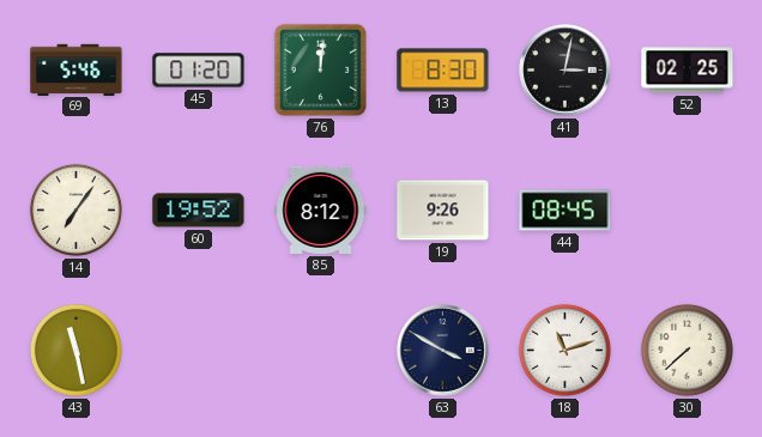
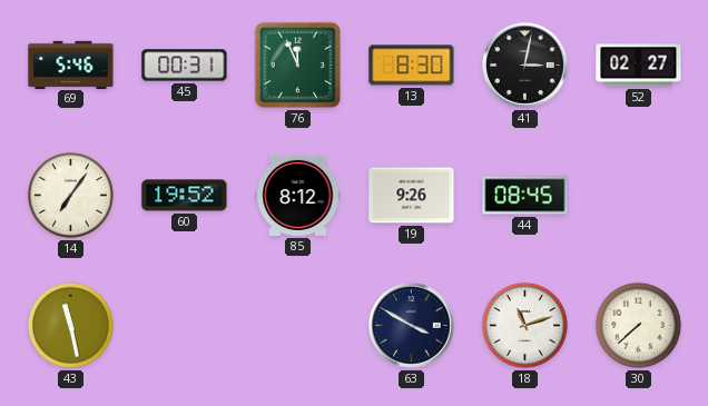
45: 01:20 -> 00:31
76: 12:01 -> 11:56
52: 02:25 -> 02:27
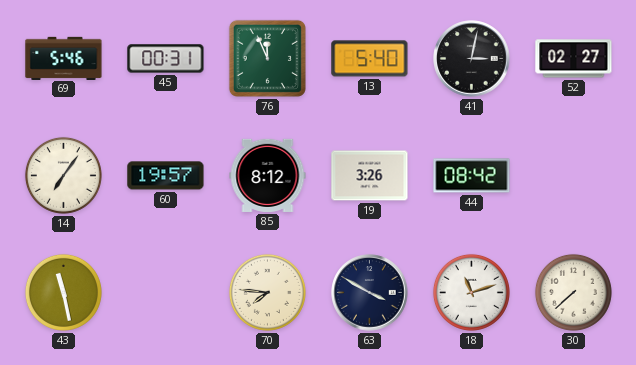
13: 8:30 -> 5:40
60: 19:52 -> 19:57
19: 9:26 -> 3:26
44: 08:45 -> 08:42
70: none -> 7:46
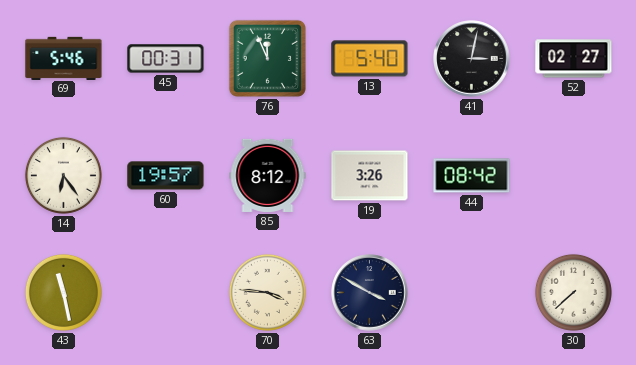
14: 7:06 -> 6:24
70: 7:46 -> 3:46
18: 11:12 -> none
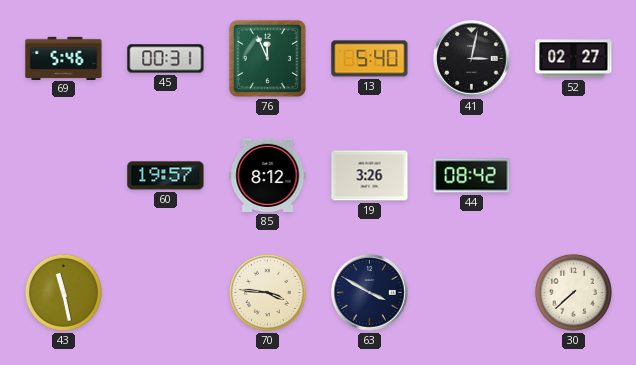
14: 6:24 -> none
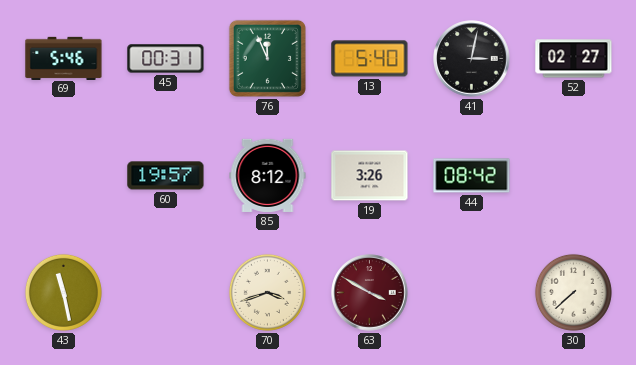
70: 3:46 -> 3:42
63 dial: navy -> burgundy
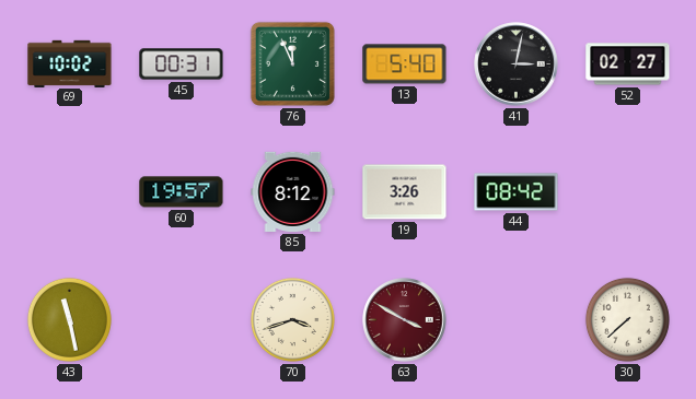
69: 5:46 -> 10:02
